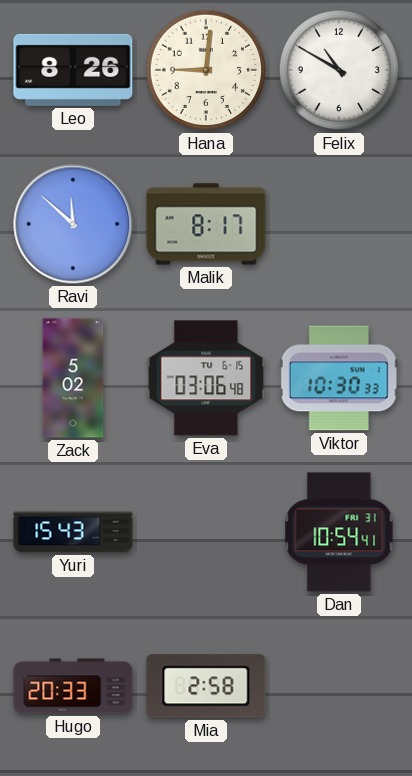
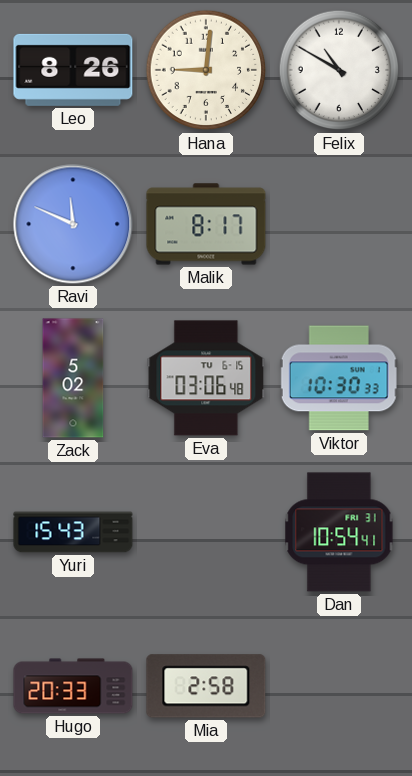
Ravi: 11:52 -> 11:49
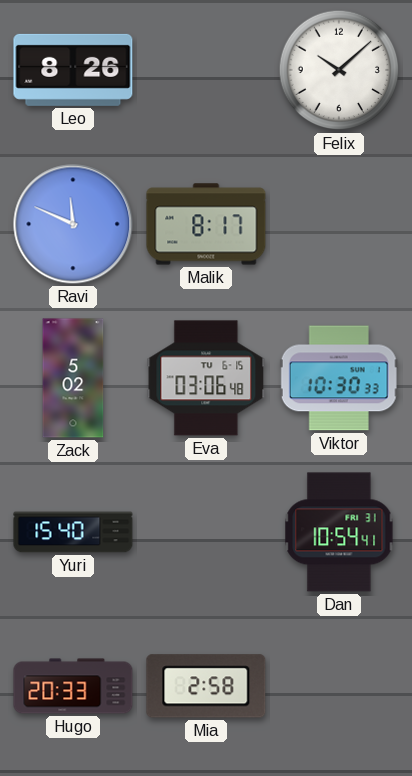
Hana: 9:01 -> none
Felix: 10:50 -> 10:08
Yuri: 15:43 -> 15:40
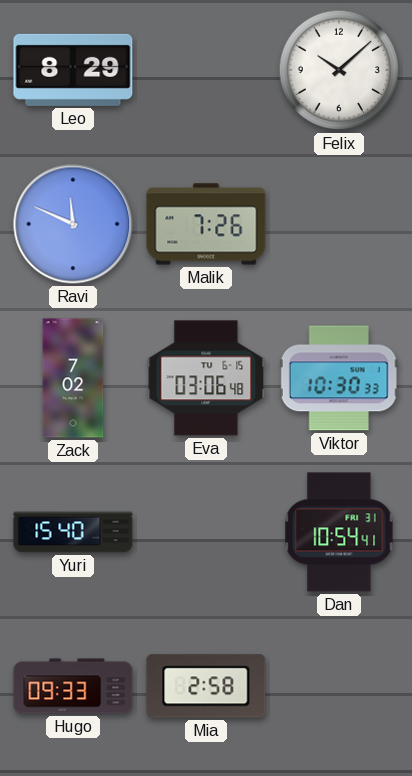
Leo: 8:26 -> 8:29
Malik: 8:17 -> 7:26
Zack: 5:02 -> 7:02
Hugo: 20:33 -> 09:33
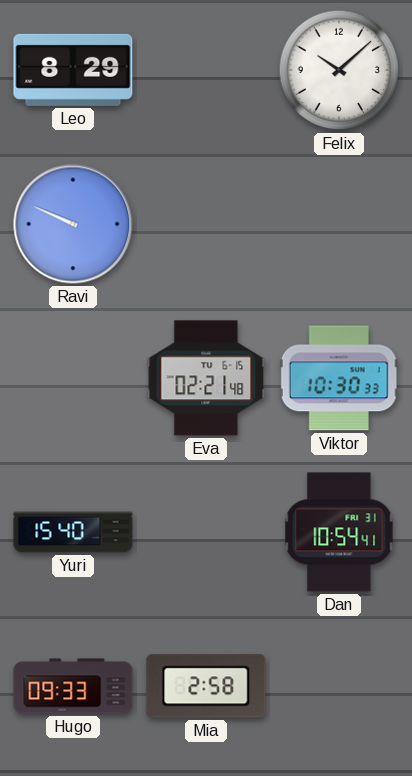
Ravi: 11:49 -> 9:49
Malik: 7:26 -> none
Zack: 7:02 -> none
Eva: 03:06 -> 02:21
